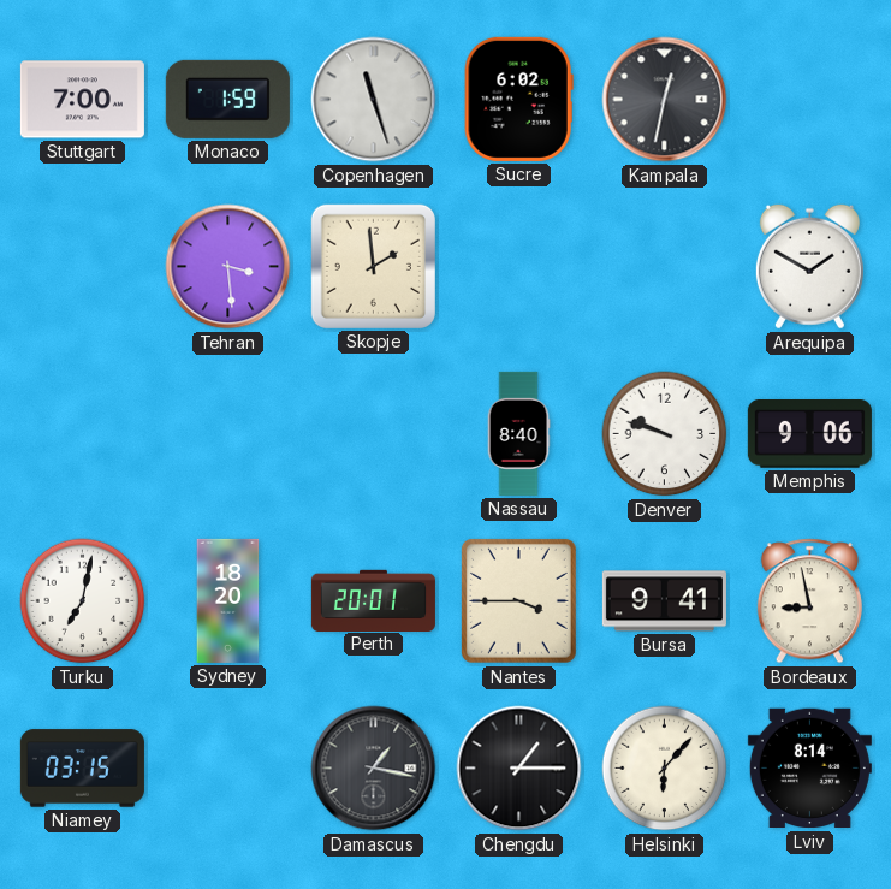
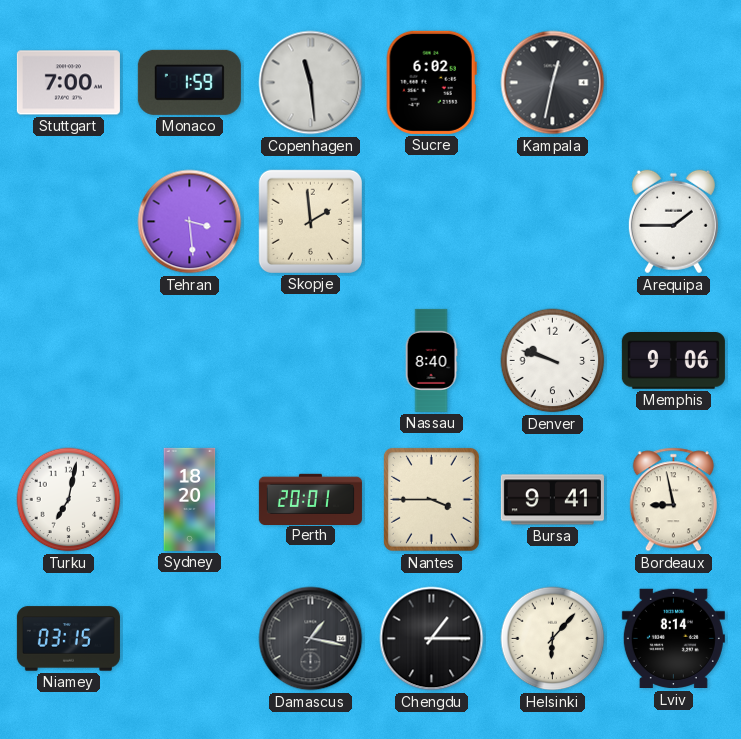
Copenhagen: 11:27 -> 11:29
Arequipa: 1:50 -> 1:45
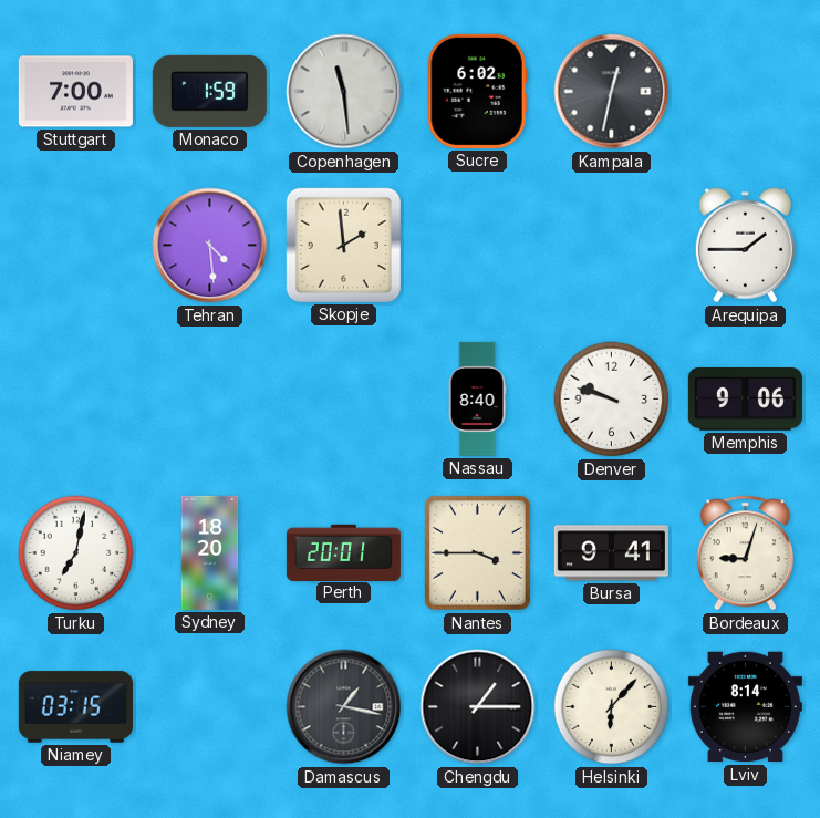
Tehran: 3:29 -> 4:29
Bordeaux: 8:58 -> 9:03
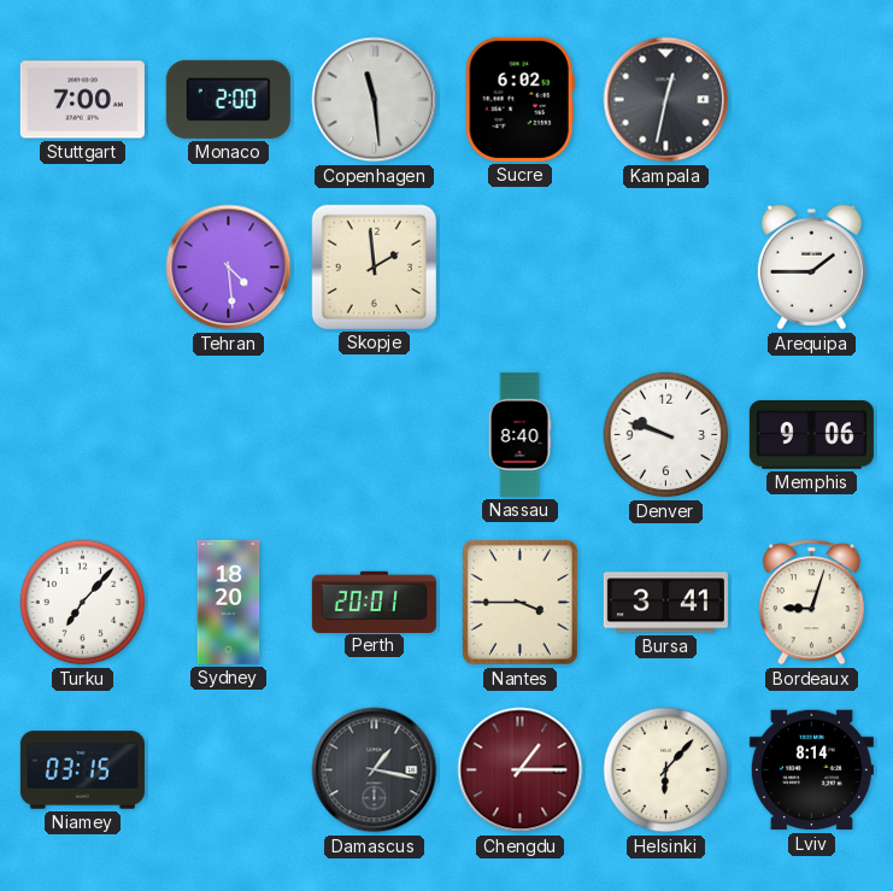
Monaco: 1:59 -> 2:00
Turku: 7:02 -> 7:07
Bursa: 9:41 -> 3:41
Chengdu dial: black -> burgundy
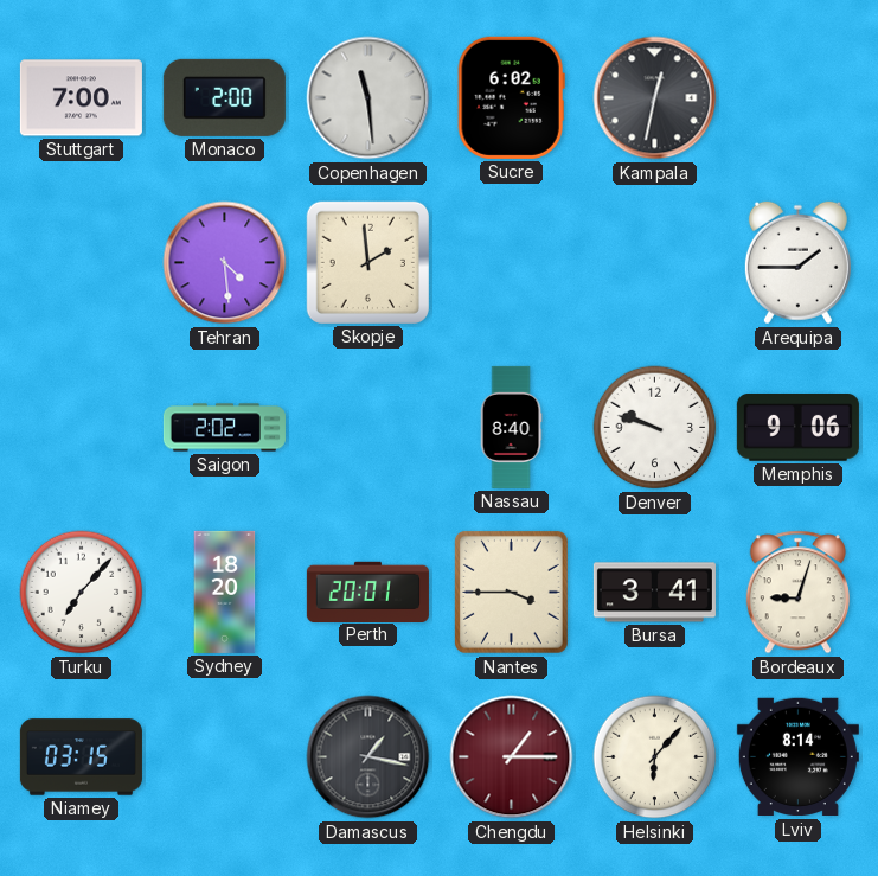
Saigon: none -> 2:02
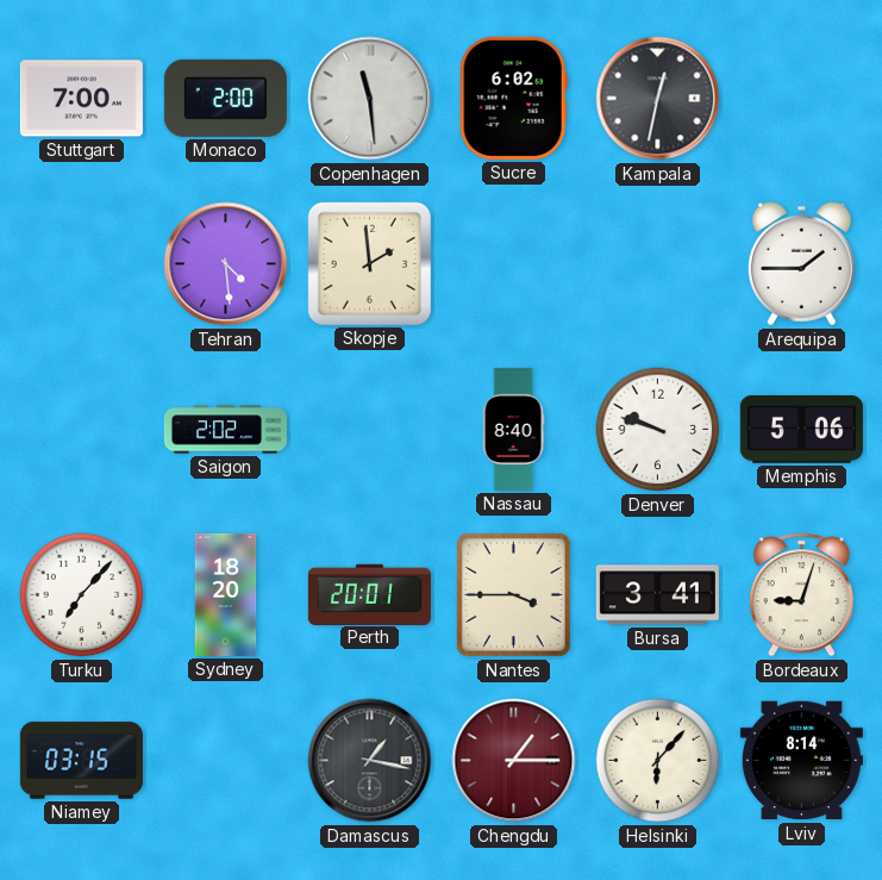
Memphis: 9:06 -> 5:06
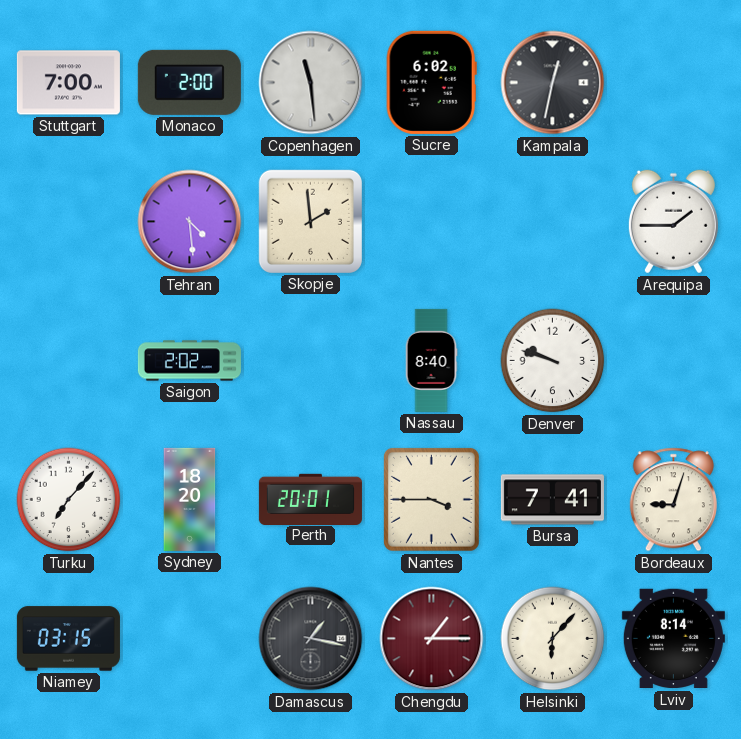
Memphis: 5:06 -> none
Bursa: 3:41 -> 7:41
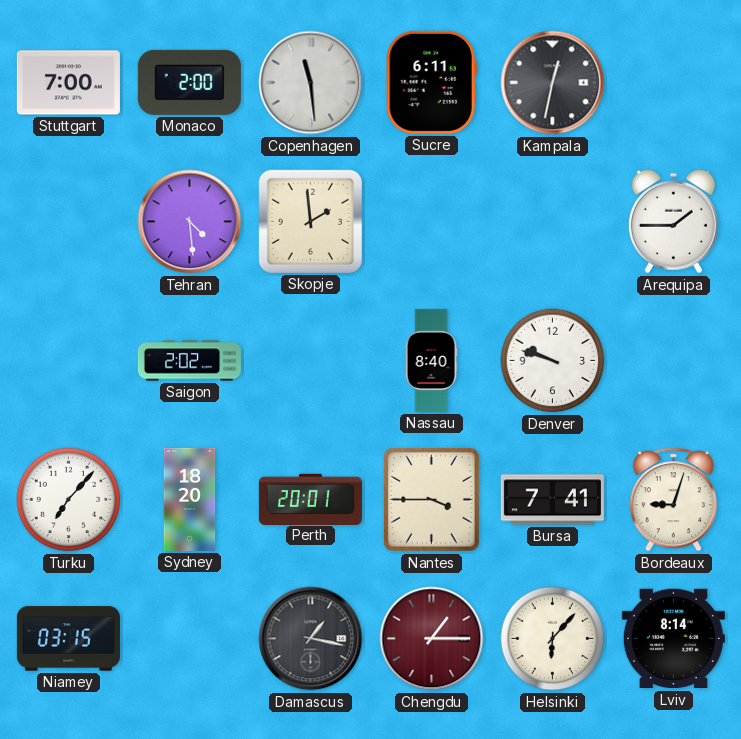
Sucre: 6:02 -> 6:11
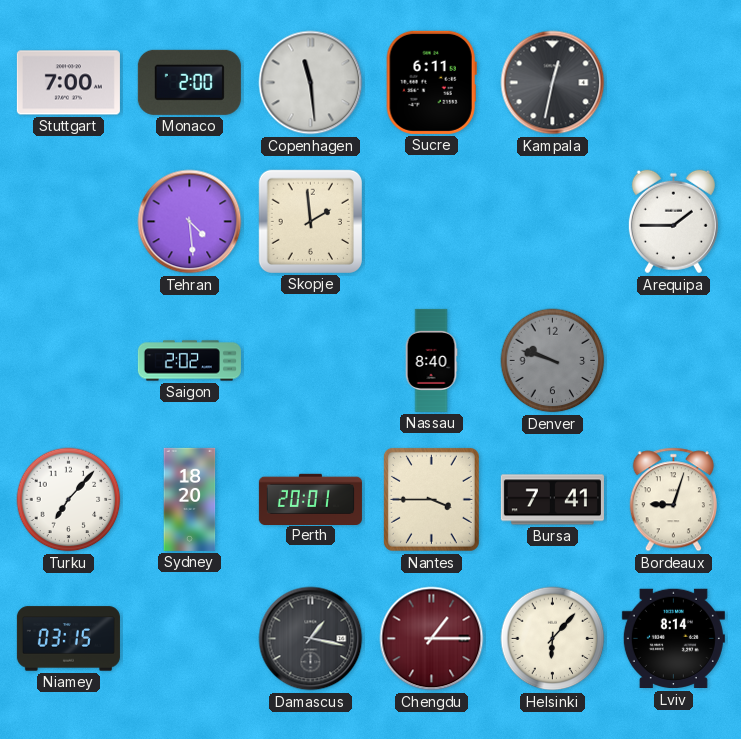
Denver dial: white -> grey
